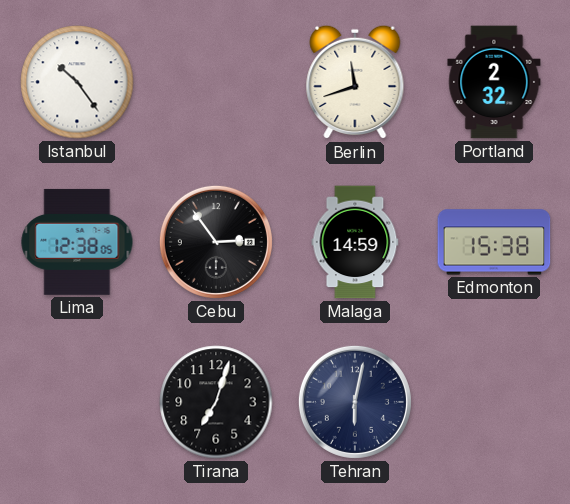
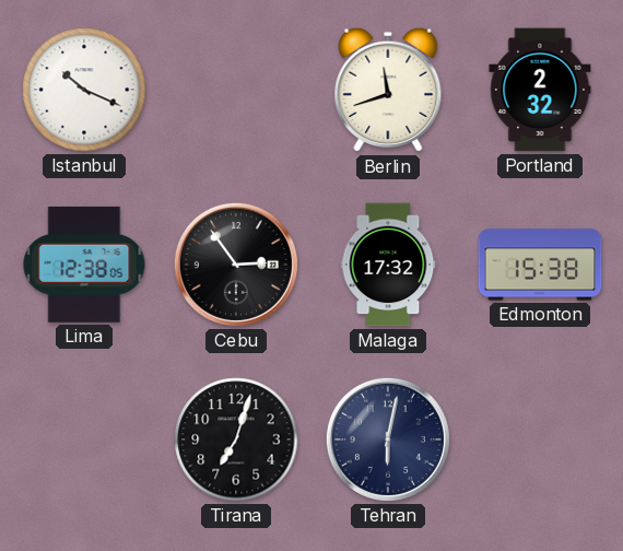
Istanbul: 10:24 -> 10:19
Malaga: 14:59 -> 17:32
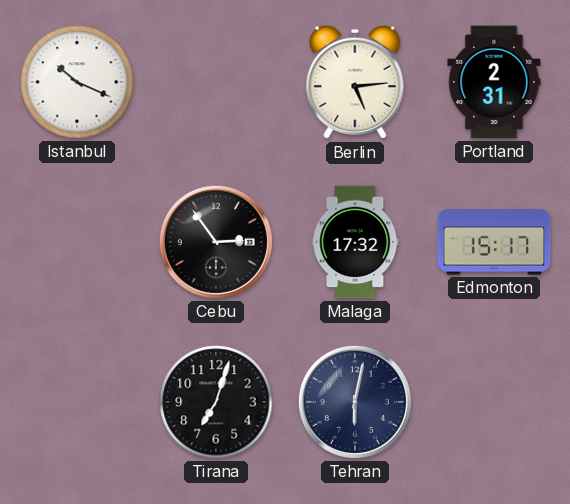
Berlin: 11:42 -> 5:14
Portland: 2:32 -> 2:31
Lima: 12:38 -> none
Edmonton: 15:38 -> 15:17
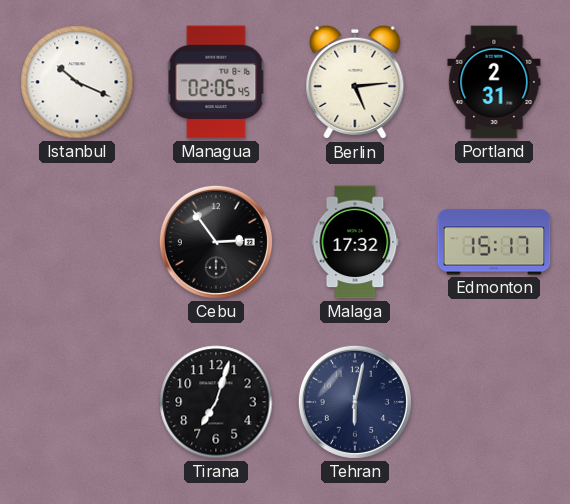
Managua: none -> 02:05
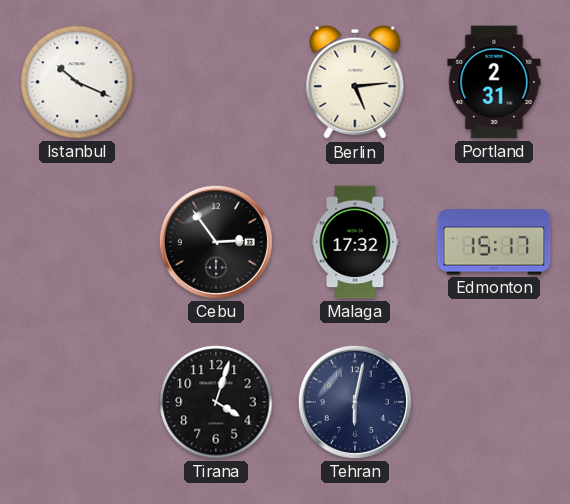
Managua: 02:05 -> none
Tirana: 7:03 -> 4:03
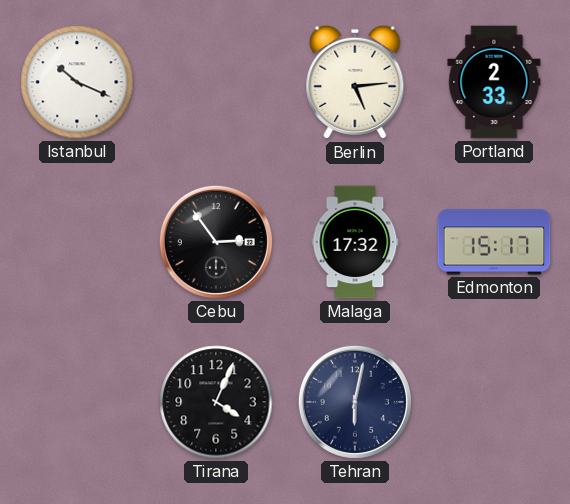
Portland: 2:31 -> 2:33
Tirana: 4:03 -> 4:04
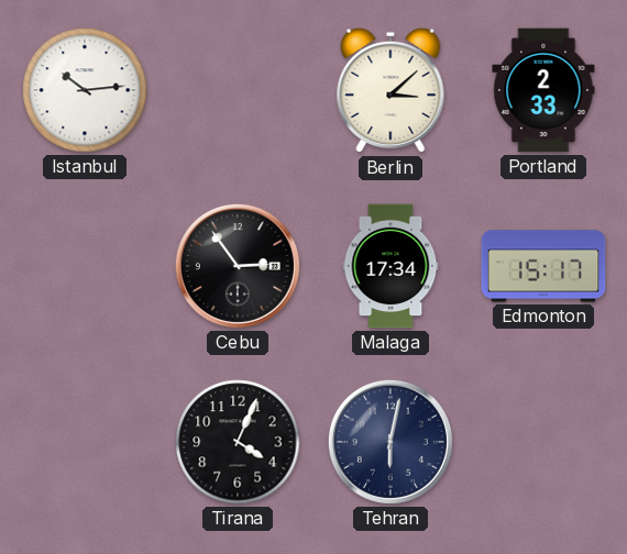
Istanbul: 10:19 -> 10:14
Berlin: 5:14 -> 3:08
Malaga: 17:32 -> 17:34
